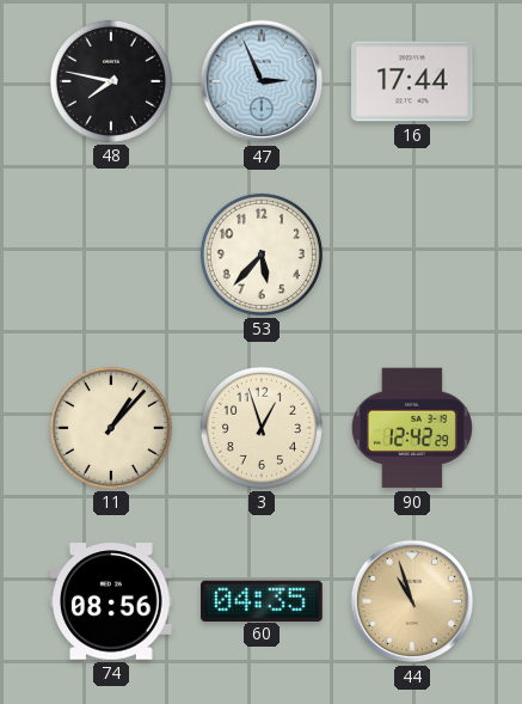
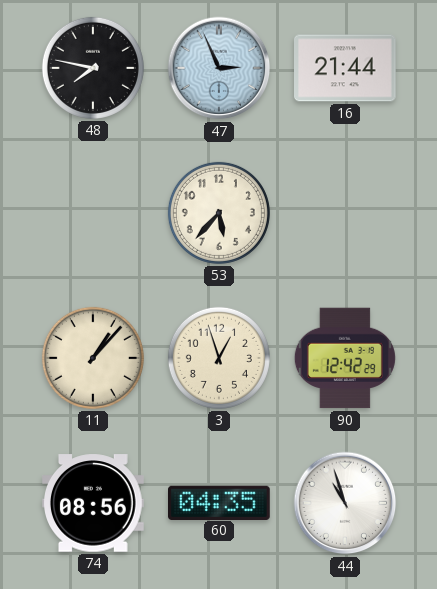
16: 17:44 -> 21:44
44 dial: champagne -> white
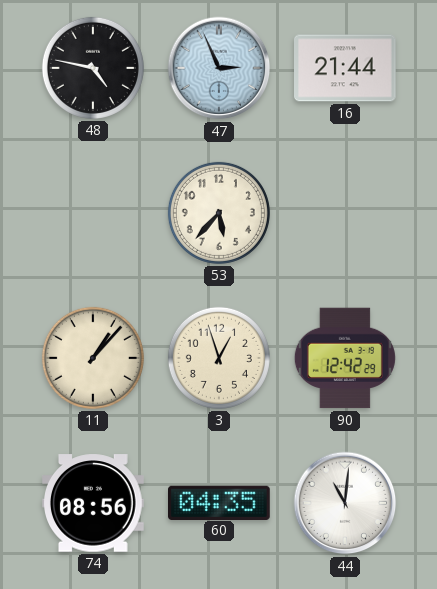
48: 7:47 -> 4:47
44: 10:57 -> 11:01
